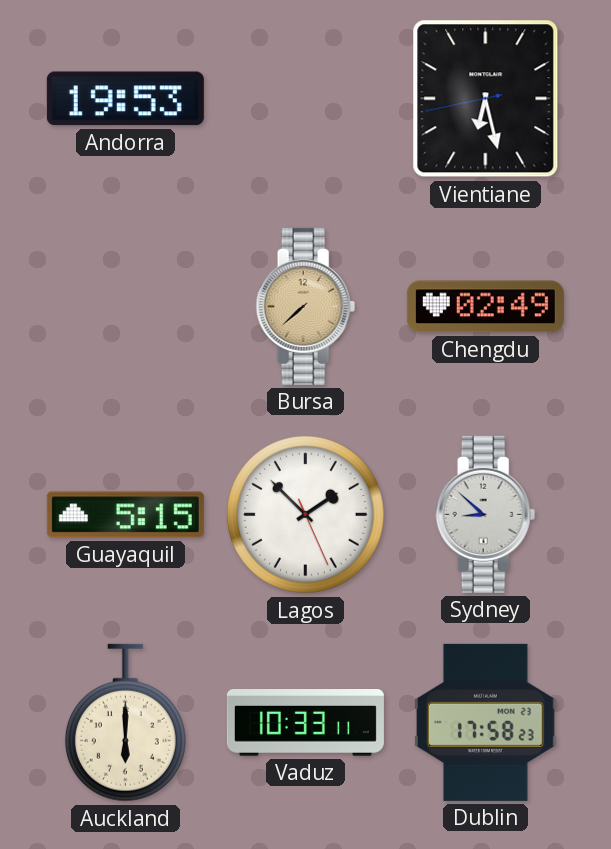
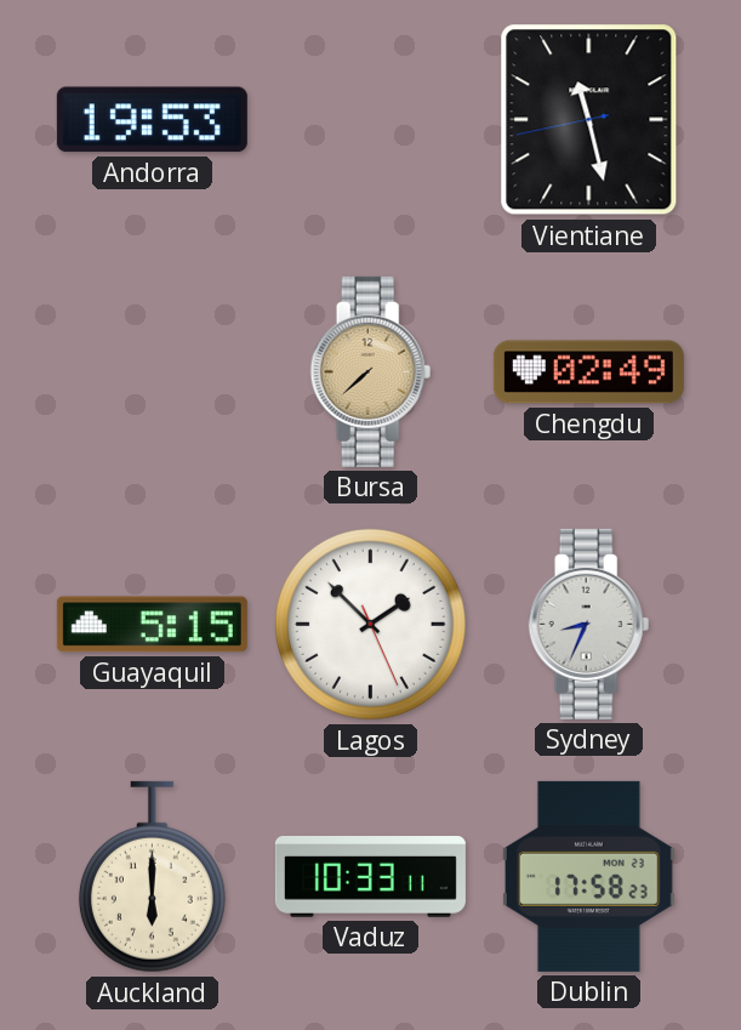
Vientiane: 6:27 -> 11:27
Sydney: 8:52 -> 8:34
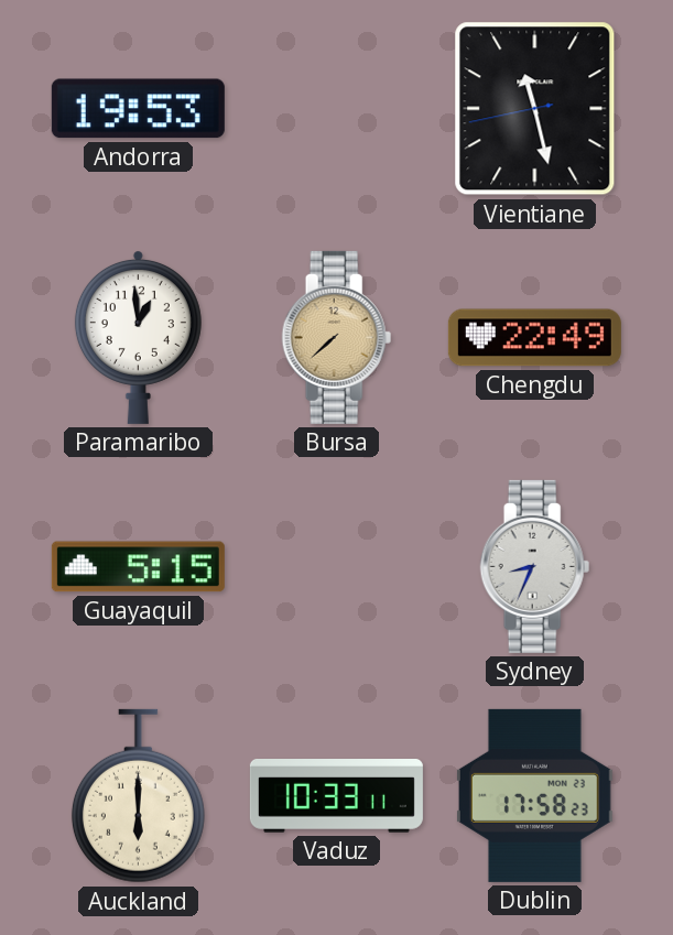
Paramaribo: none -> 12:59
Chengdu: 02:49 -> 22:49
Lagos: 1:52 -> none
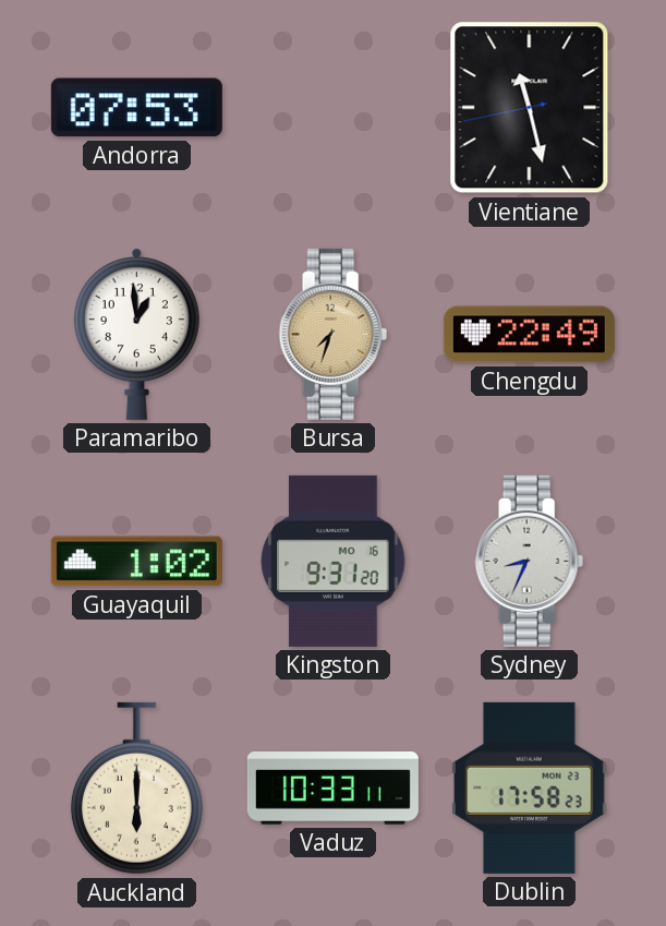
Andorra: 19:53 -> 07:53
Bursa: 7:38 -> 7:33
Guayaquil: 5:15 -> 1:02
Kingston: none -> 9:31
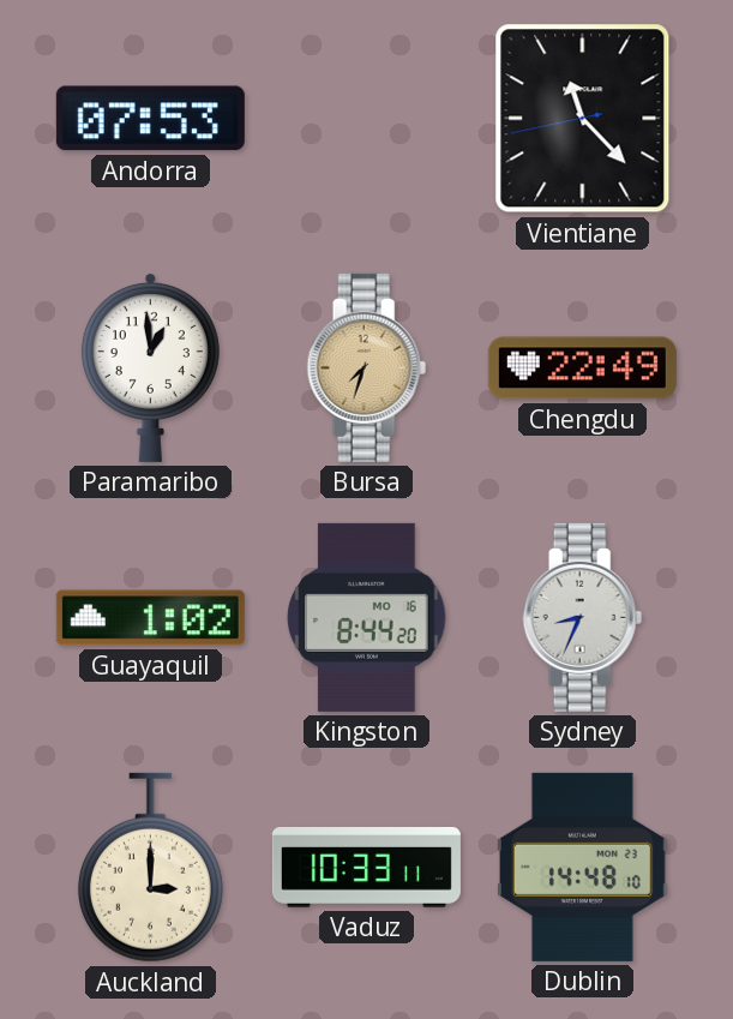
Vientiane: 11:27 -> 11:22
Kingston: 9:31 -> 8:44
Auckland: 6:00 -> 3:00
Dublin: 17:58 -> 14:48
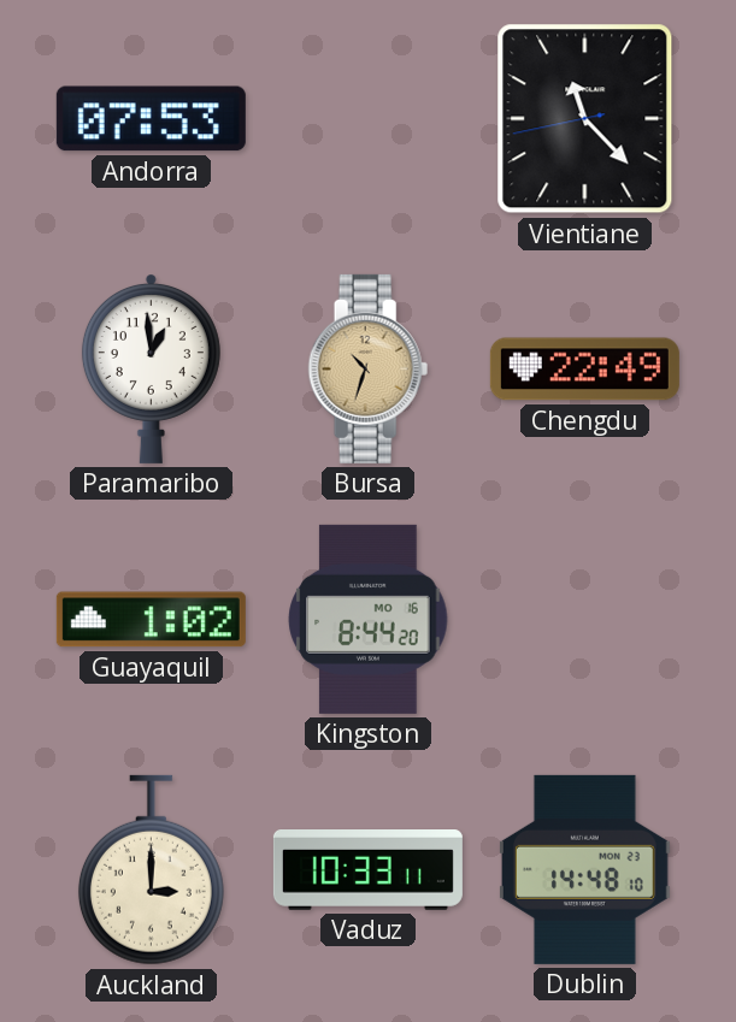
Bursa: 7:33 -> 10:33
Sydney: 8:34 -> none
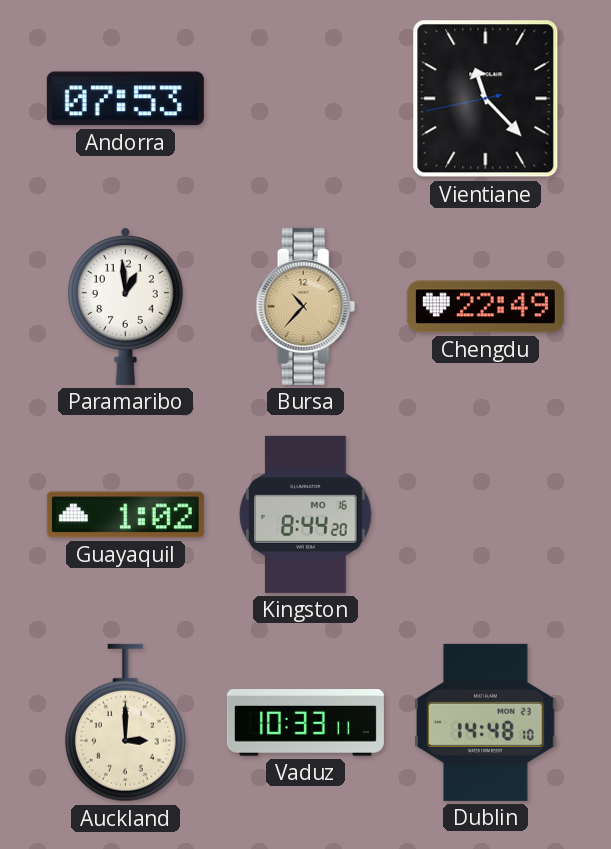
Bursa: 10:33 -> 10:37
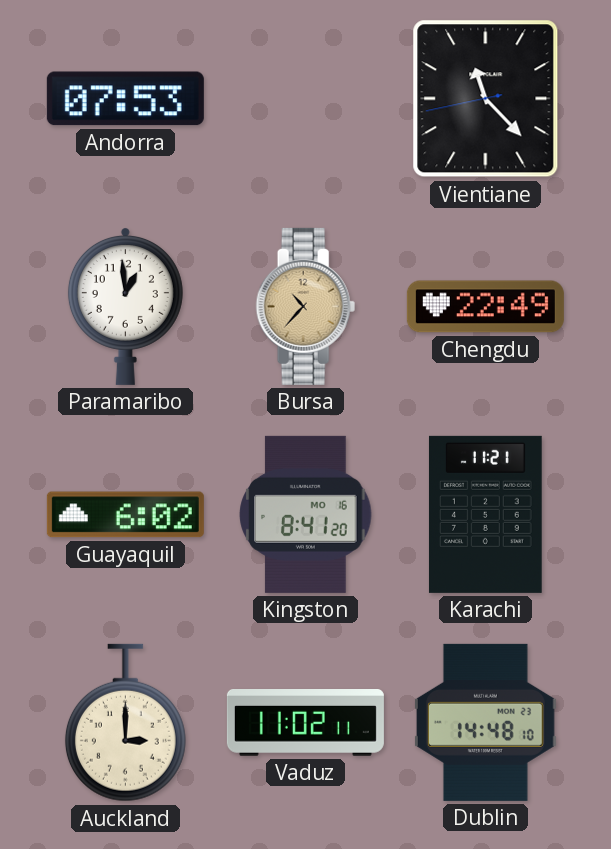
Guayaquil: 1:02 -> 6:02
Kingston: 8:44 -> 8:41
Karachi: none -> 11:21
Vaduz: 10:33 -> 11:02
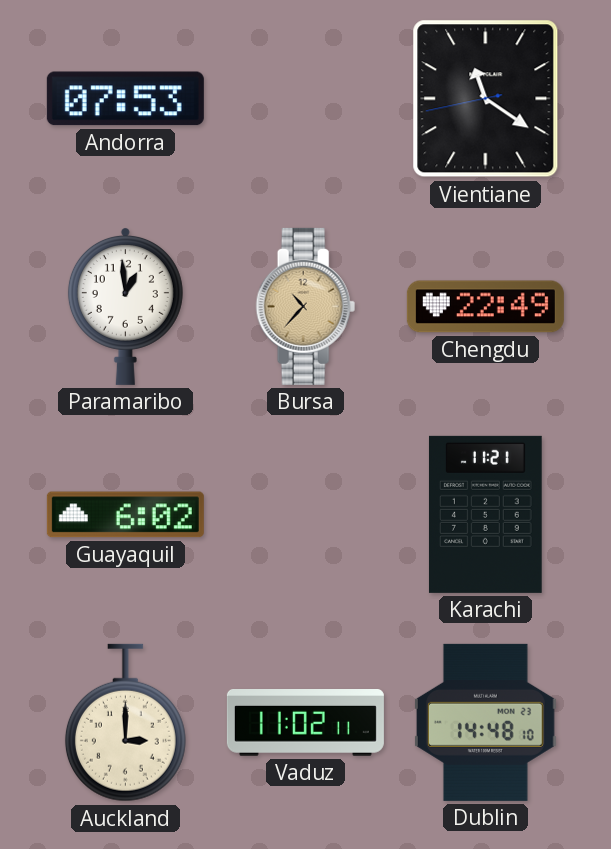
Vientiane: 11:22 -> 11:20
Kingston: 8:41 -> none
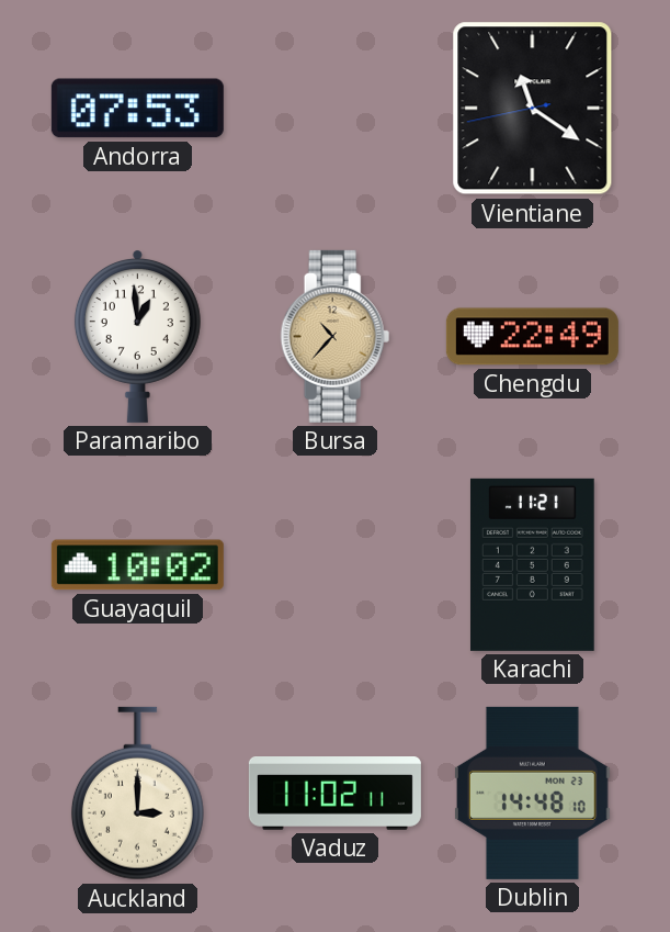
Guayaquil: 6:02 -> 10:02
